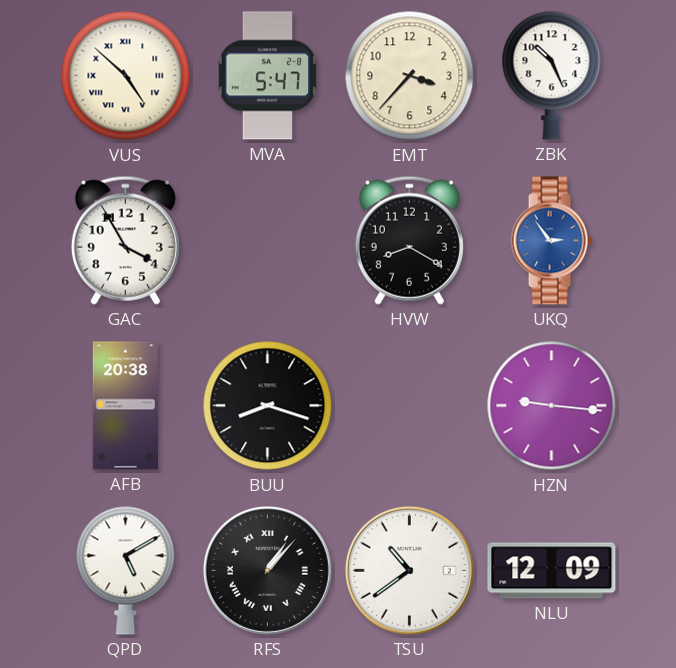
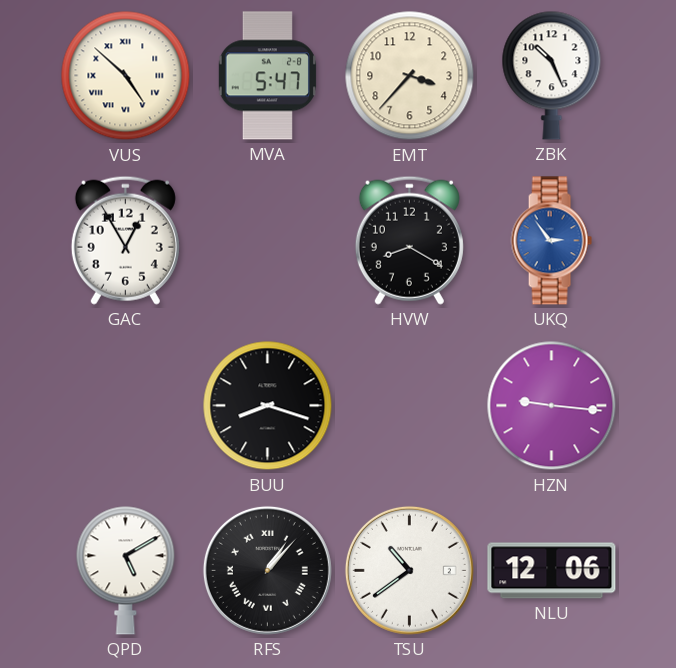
GAC: 3:55 -> 12:55
AFB: 20:38 -> none
NLU: 12:09 -> 12:06
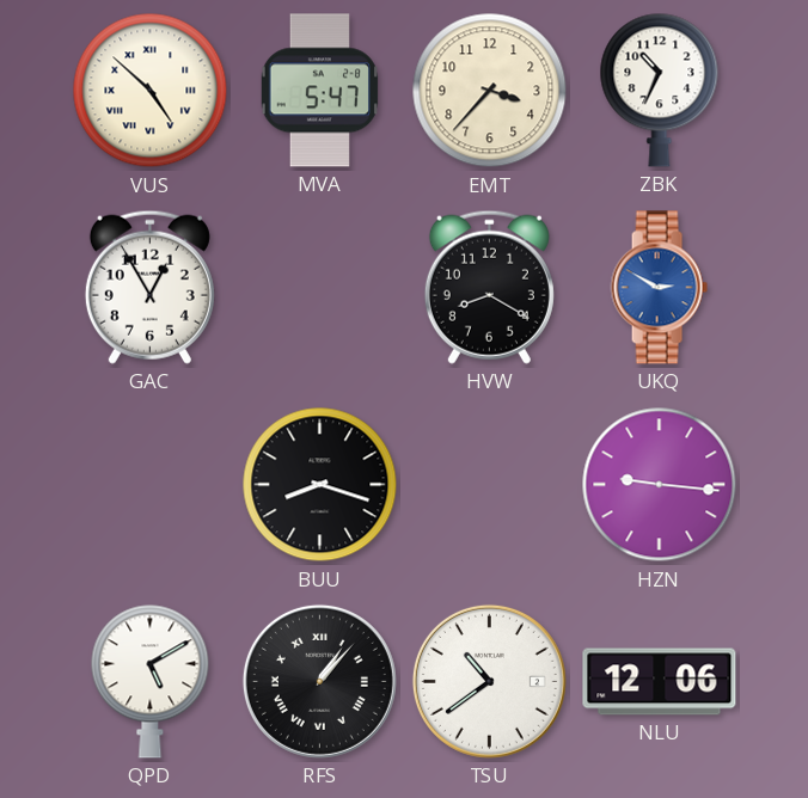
ZBK: 10:26 -> 10:34
UKQ: 2:54 -> 2:50
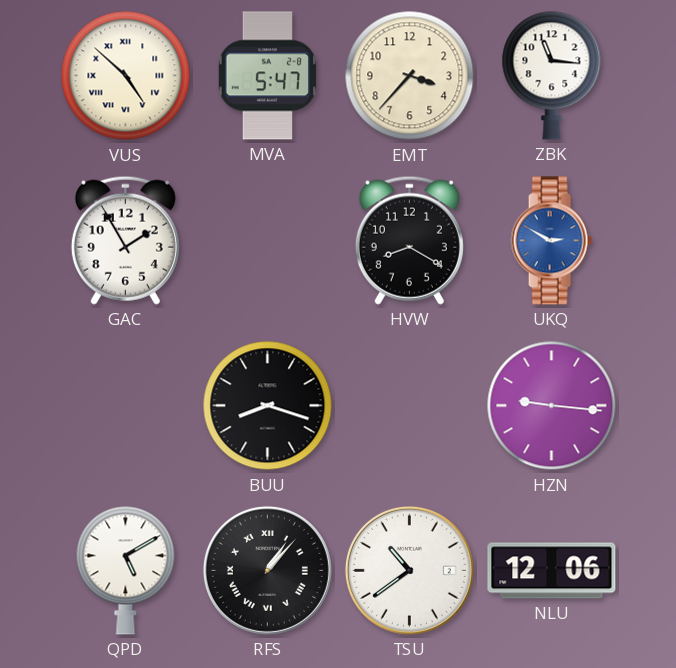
ZBK: 10:34 -> 11:16
GAC: 12:55 -> 1:55
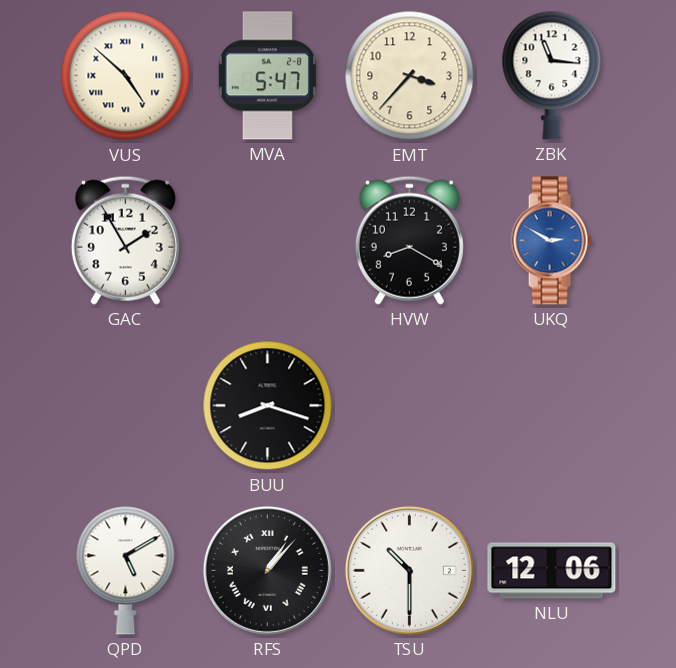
HZN: 9:16 -> none
TSU: 10:39 -> 10:30
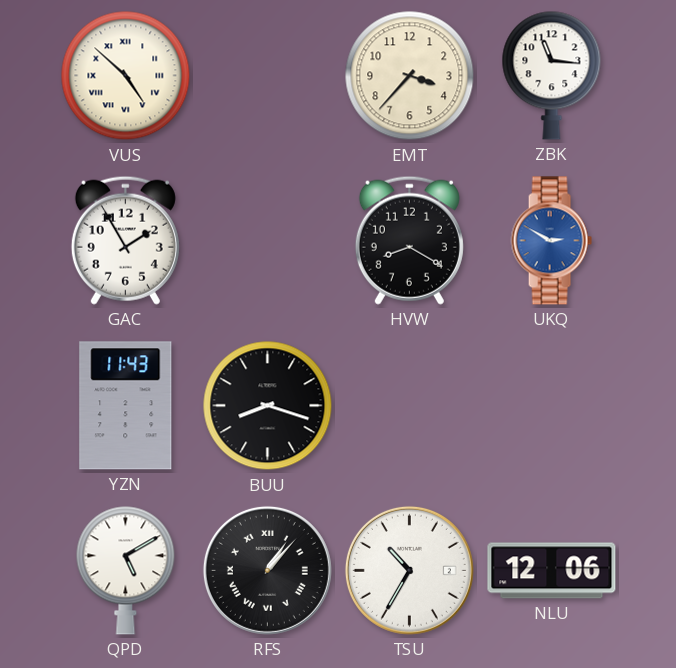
MVA: 5:47 -> none
YZN: none -> 11:43
TSU: 10:30 -> 10:35
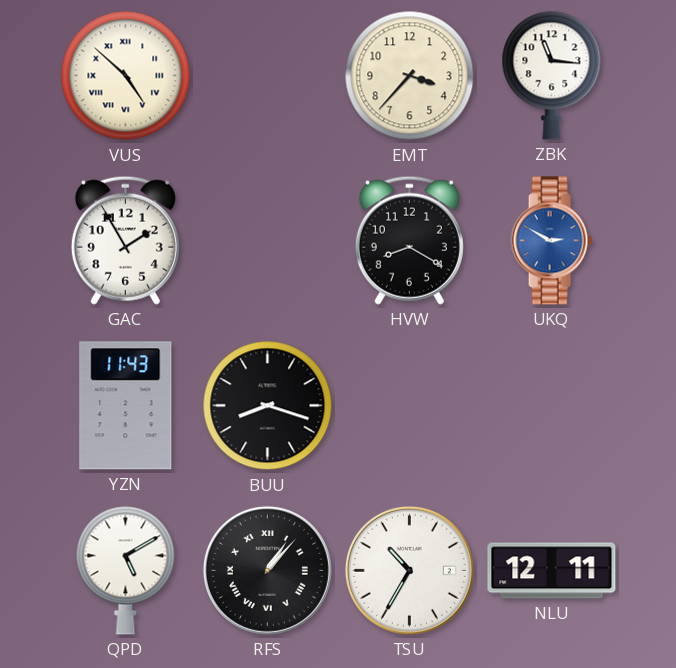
NLU: 12:06 -> 12:11
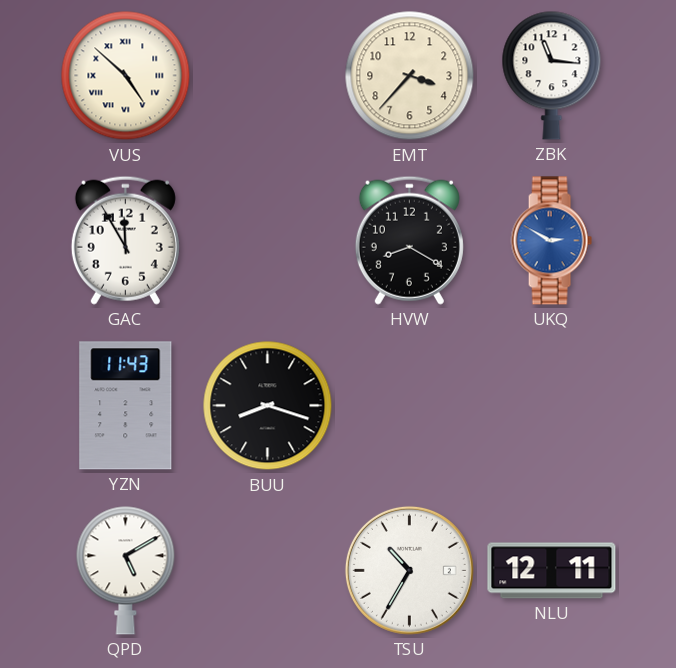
GAC: 1:55 -> 11:55
RFS: 1:07 -> none
